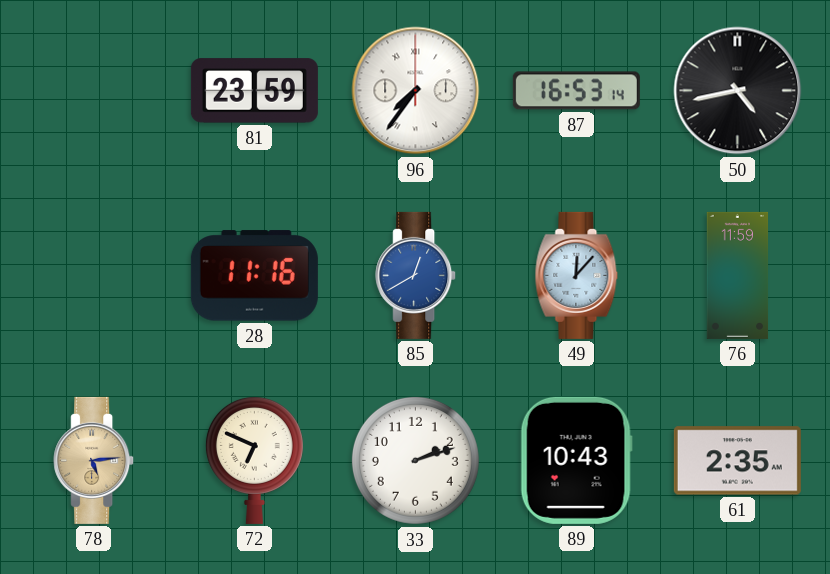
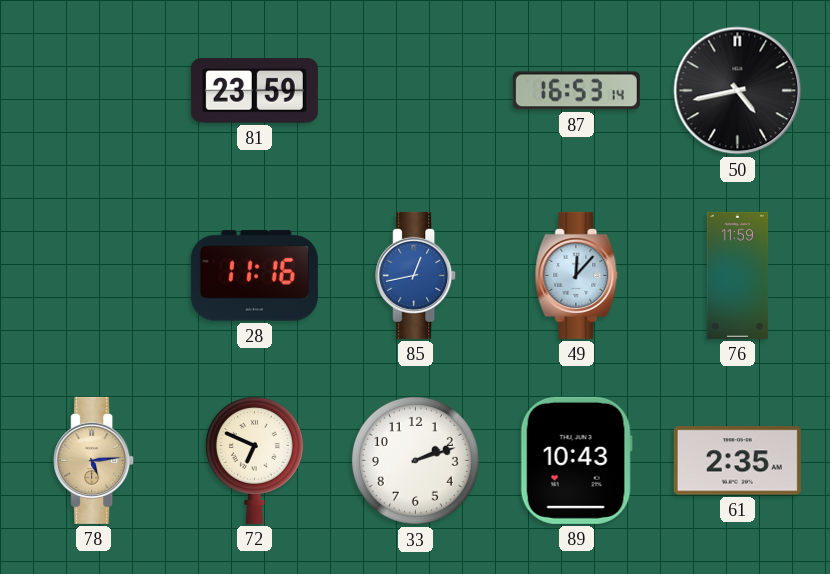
96: 7:36 -> none
85: 12:40 -> 12:43
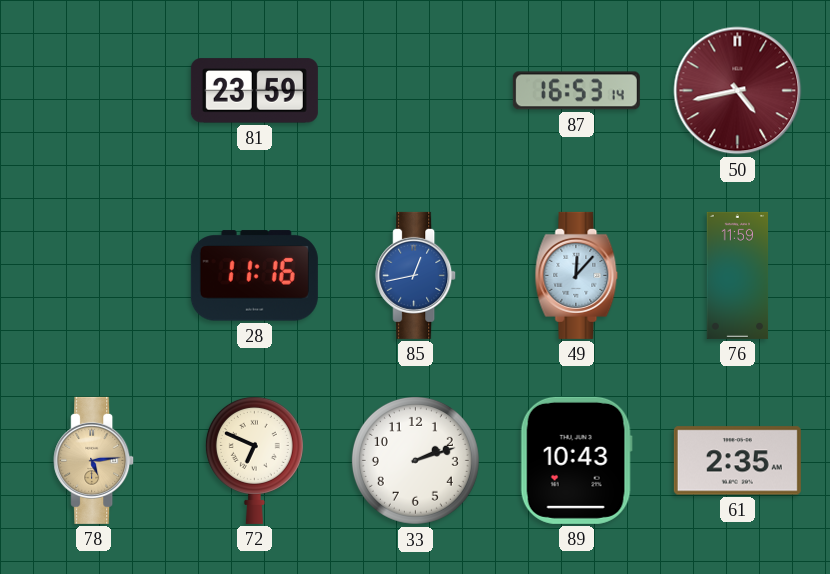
50 dial: black -> burgundy
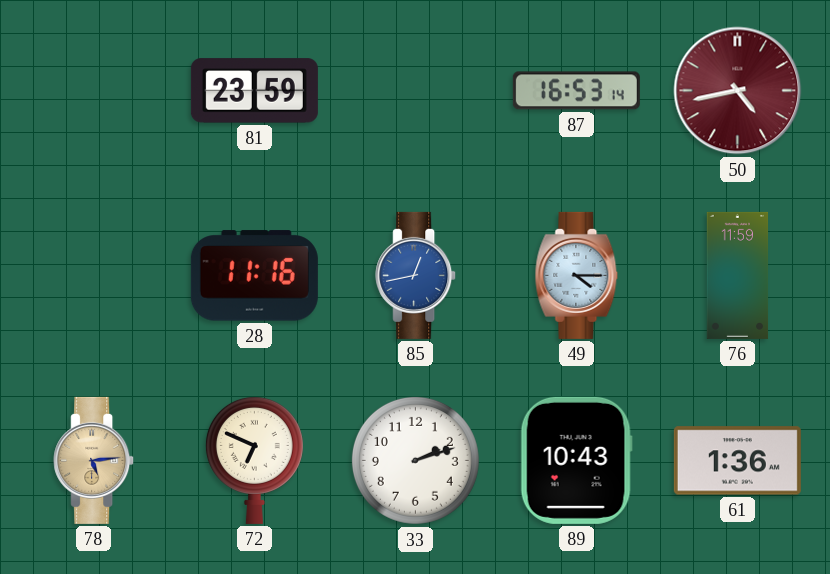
49: 12:07 -> 4:15
61: 2:35 -> 1:36
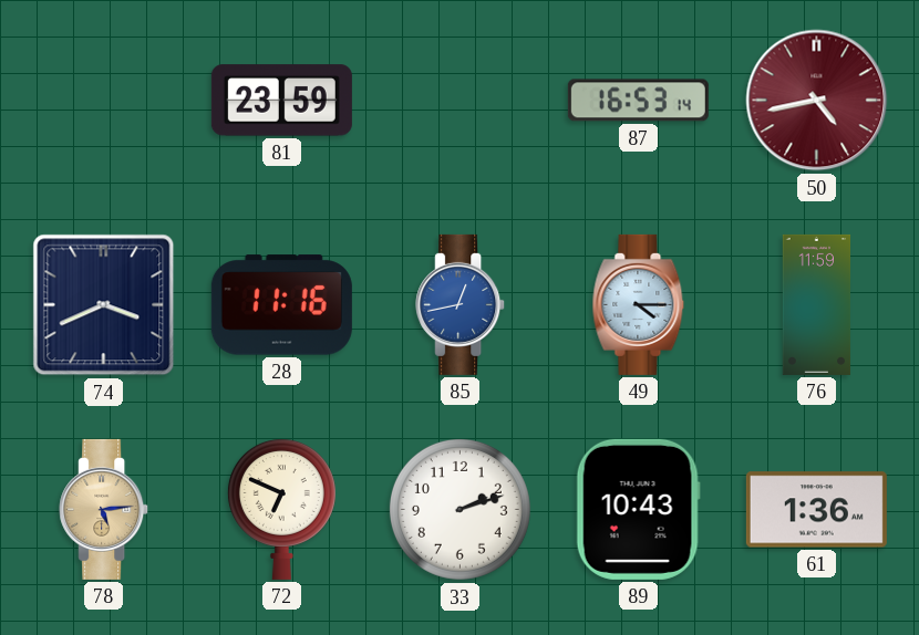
74: none -> 3:41
